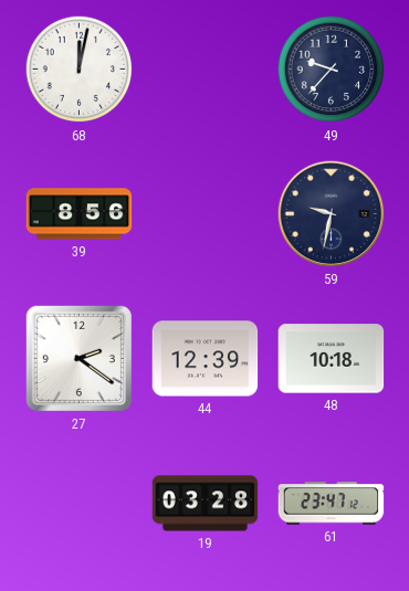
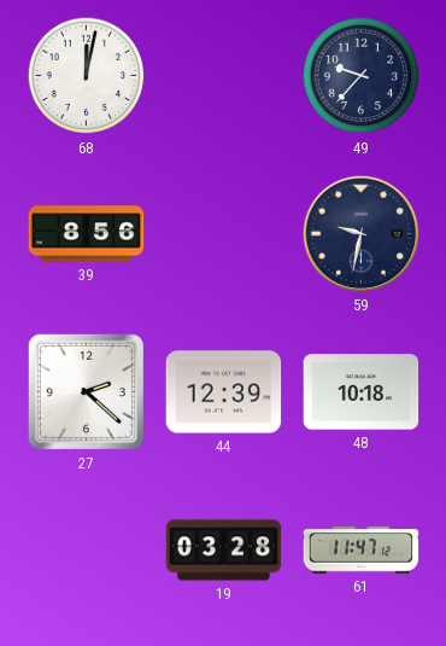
27: 2:21 -> 2:22
61: 23:47 -> 11:47
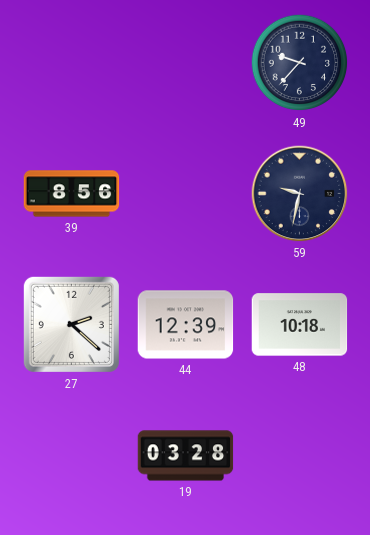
68: 12:02 -> none
61: 11:47 -> none
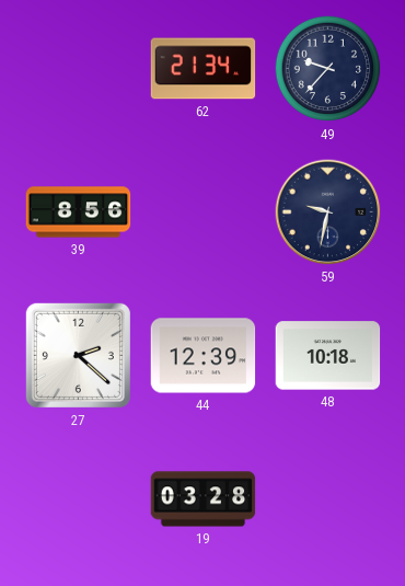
62: none -> 21:34
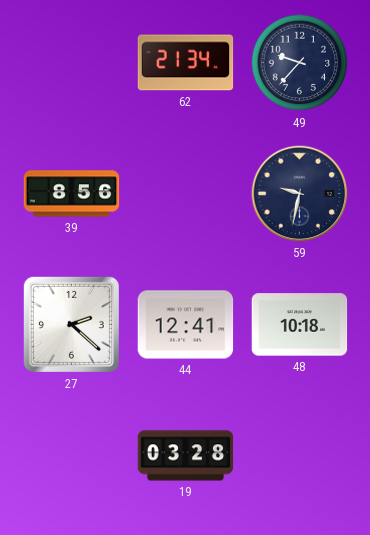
44: 12:39 -> 12:41
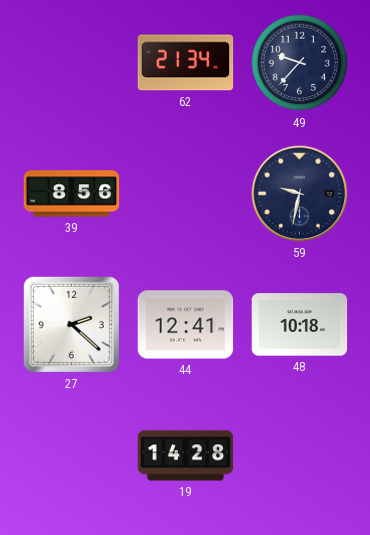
19: 03:28 -> 14:28
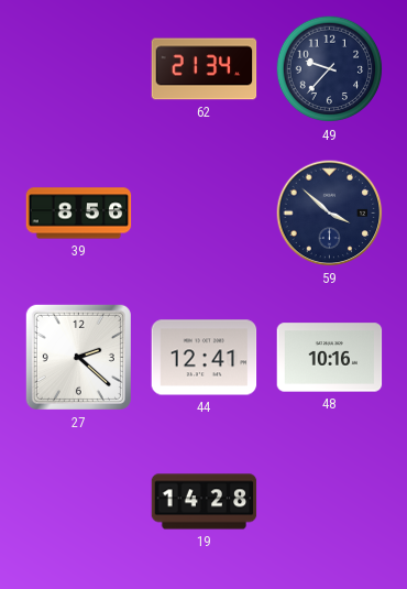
59: 9:32 -> 3:52
48: 10:18 -> 10:16
